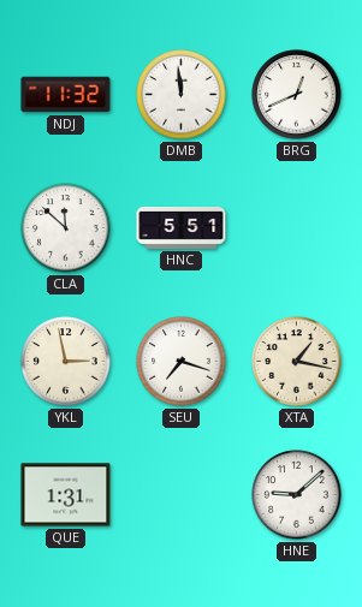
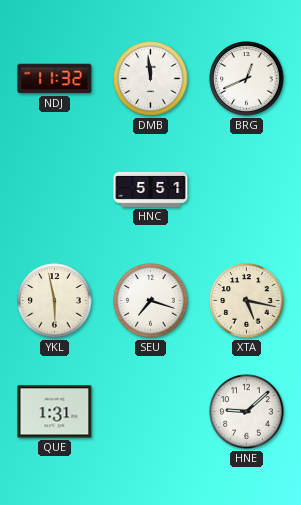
CLA: 11:52 -> none
YKL: 2:58 -> 5:58
XTA: 1:17 -> 5:17
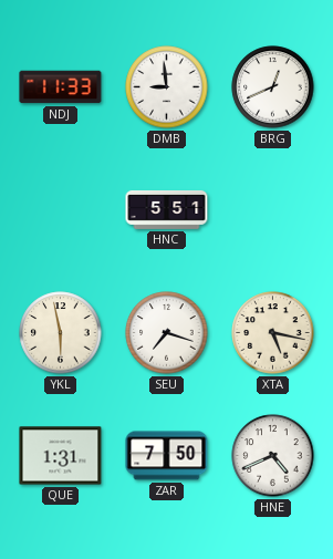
NDJ: 11:32 -> 11:33
DMB: 11:59 -> 8:59
ZAR: none -> 7:50
HNE: 9:08 -> 4:41
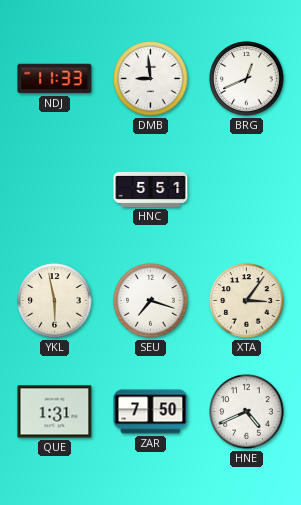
XTA: 5:17 -> 3:06
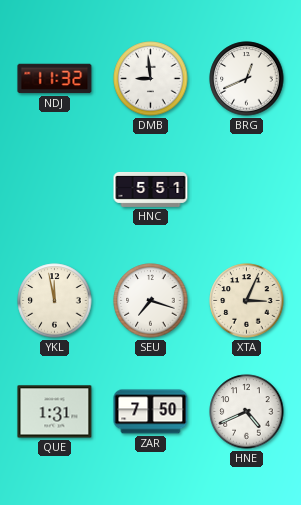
NDJ: 11:33 -> 11:32
YKL: 5:58 -> 11:58
XTA: 3:06 -> 3:04
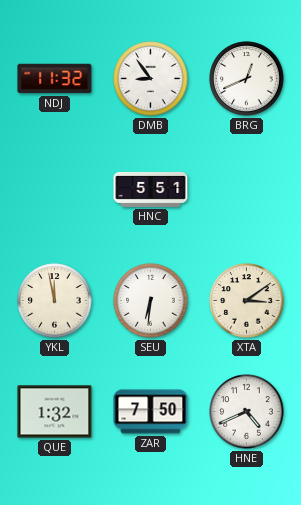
DMB: 8:59 -> 8:54
SEU: 7:18 -> 6:31
XTA: 3:04 -> 3:09
QUE: 1:31 -> 1:32
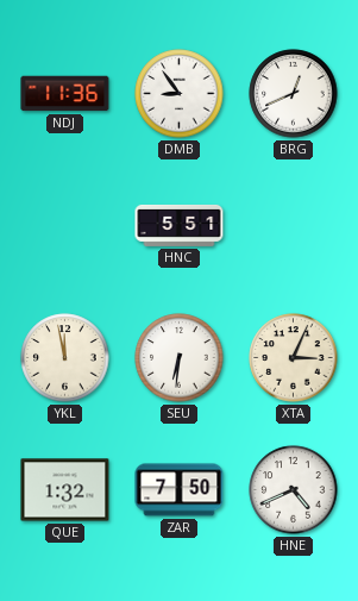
NDJ: 11:32 -> 11:36
XTA: 3:09 -> 3:04
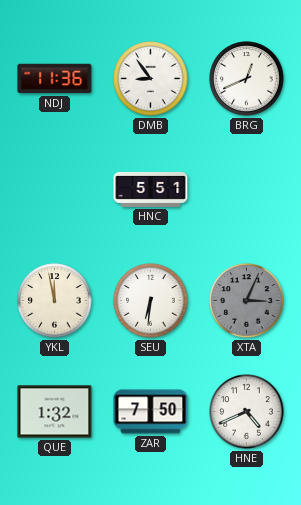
XTA dial: cream -> grey
